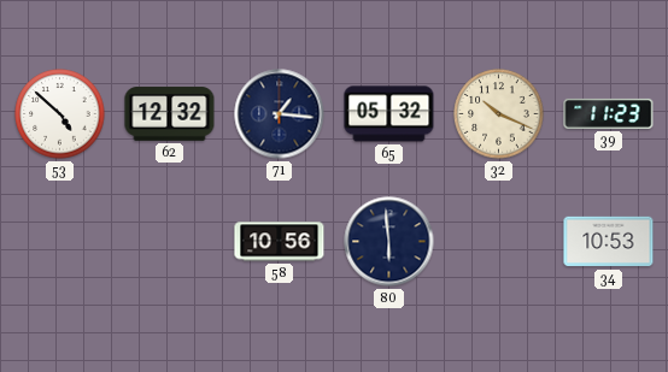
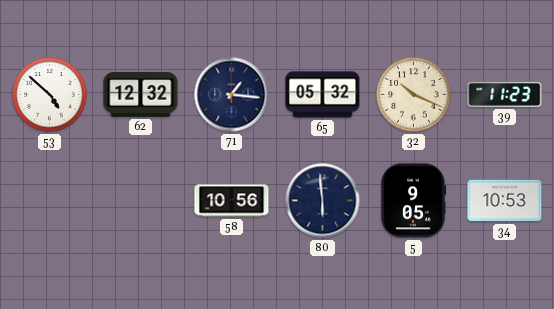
5: none -> 9:05
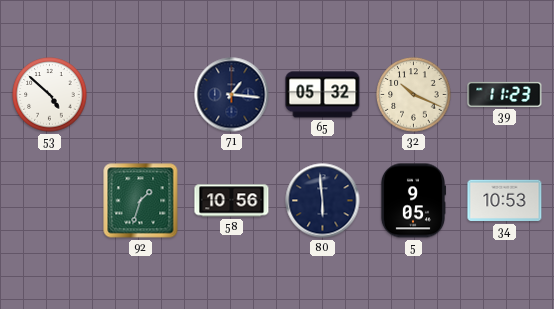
62: 12:32 -> none
92: none -> 1:33
